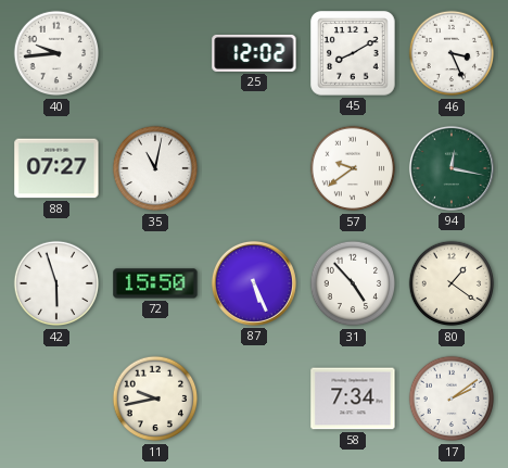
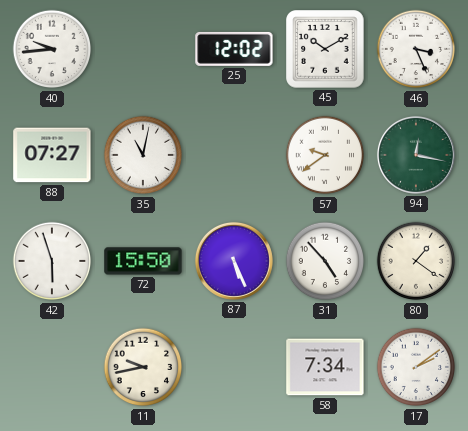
45: 8:10 -> 10:10
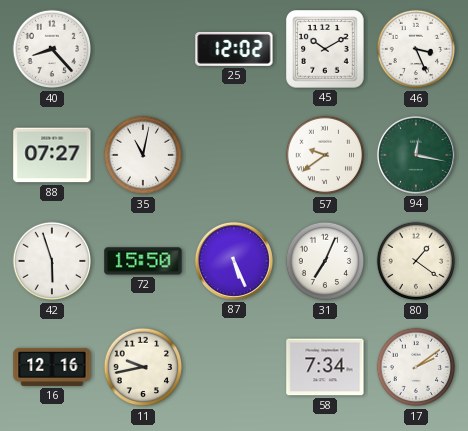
40: 9:44 -> 8:23
31: 4:53 -> 7:04
16: none -> 12:16
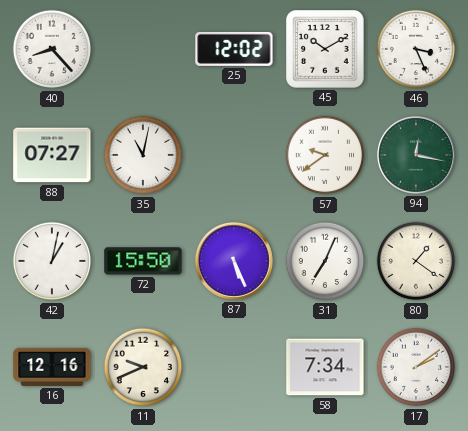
42: 5:57 -> 1:02
11: 9:43 -> 9:41
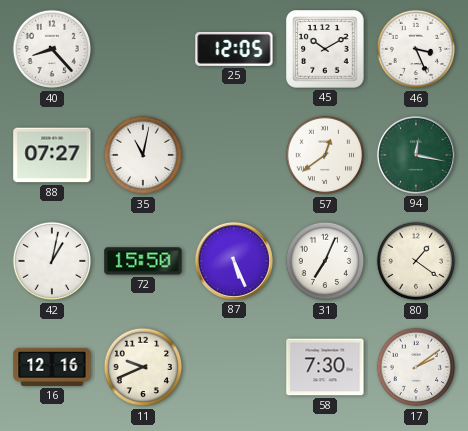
25: 12:02 -> 12:05
57: 9:39 -> 12:39
58: 7:34 -> 7:30
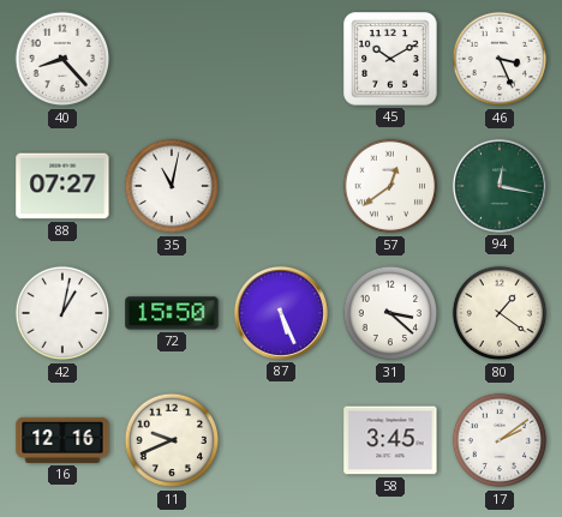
25: 12:05 -> none
31: 7:04 -> 3:22
58: 7:30 -> 3:45
